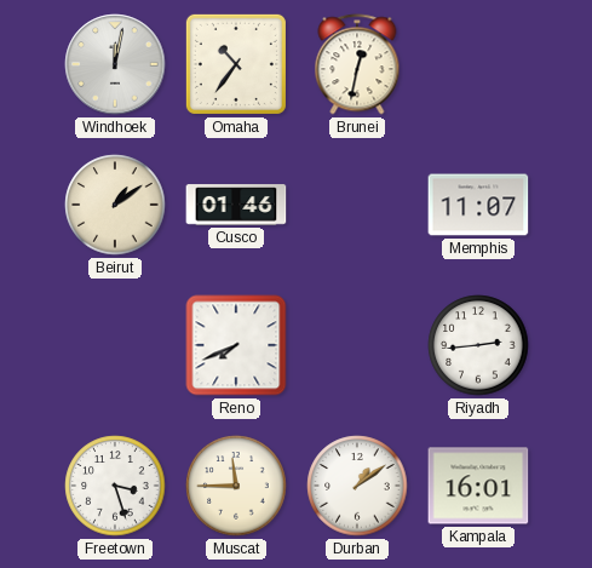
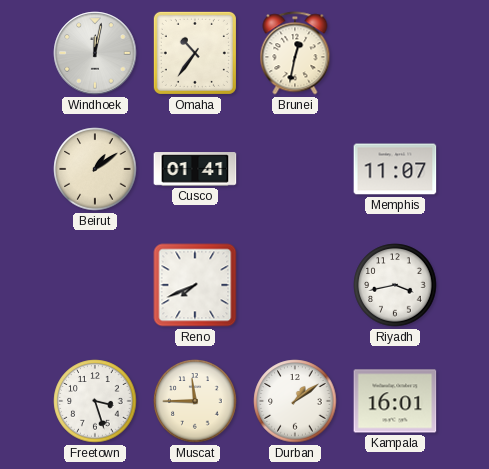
Cusco: 01:46 -> 01:41
Riyadh: 2:44 -> 3:43
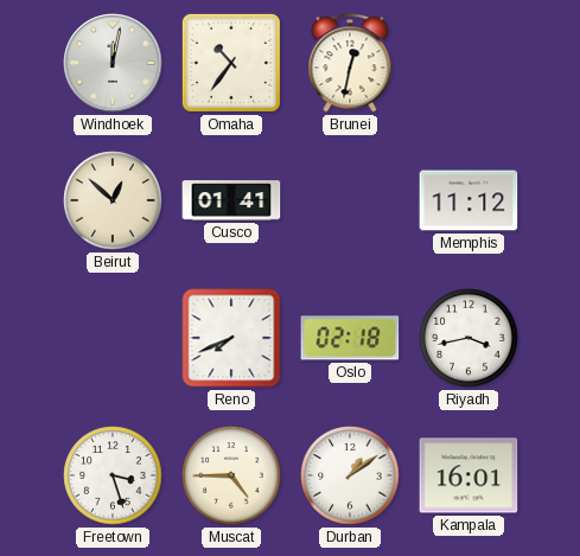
Beirut: 1:09 -> 12:52
Memphis: 11:07 -> 11:12
Oslo: none -> 02:18
Muscat: 11:45 -> 4:45
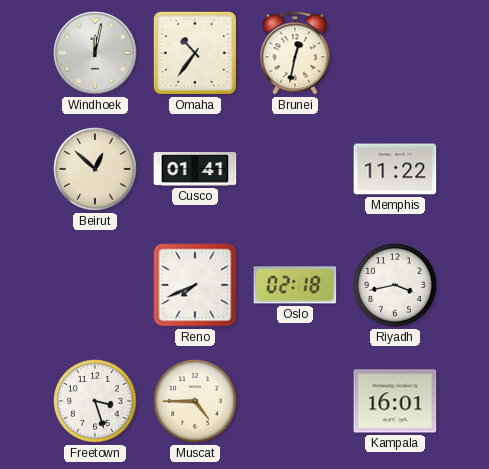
Memphis: 11:12 -> 11:22
Durban: 1:09 -> none
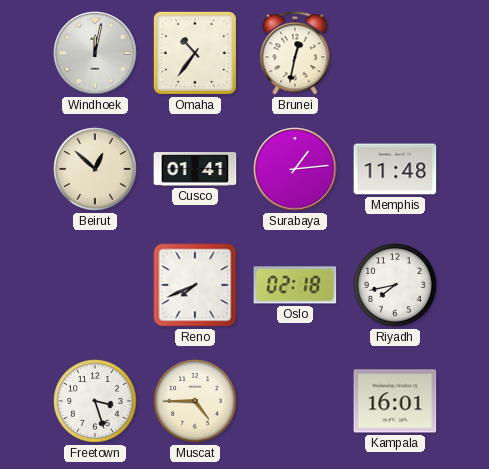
Surabaya: none -> 1:14
Memphis: 11:22 -> 11:48
Riyadh: 3:43 -> 7:43
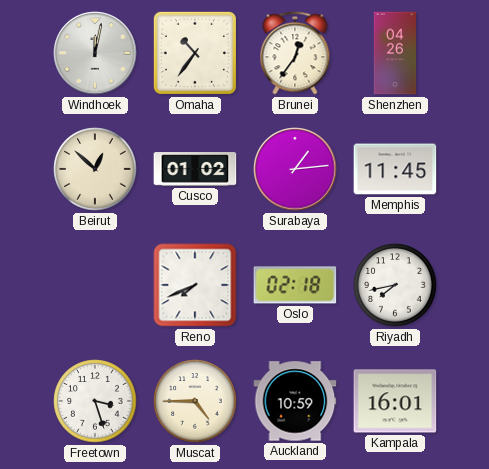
Brunei: 12:32 -> 12:36
Shenzhen: none -> 04:26
Cusco: 01:41 -> 01:02
Memphis: 11:48 -> 11:45
Auckland: none -> 10:59
